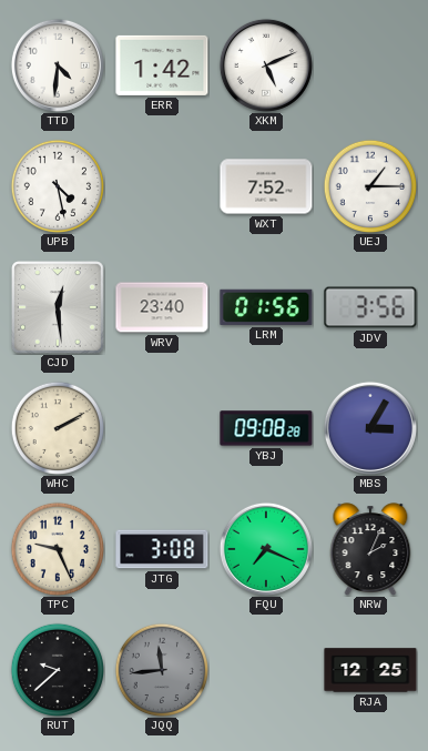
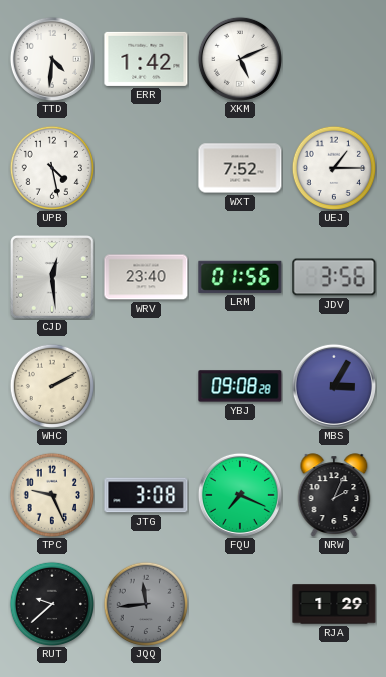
RJA: 12:25 -> 1:29
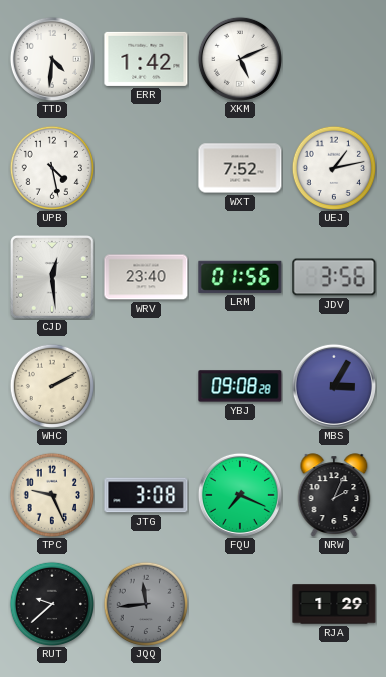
UEJ: 1:15 -> 1:13
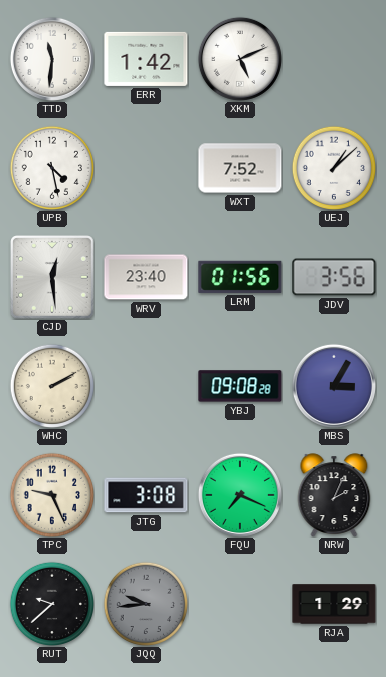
TTD: 4:31 -> 11:31
UEJ: 1:13 -> 1:08
JQQ: 11:44 -> 9:44
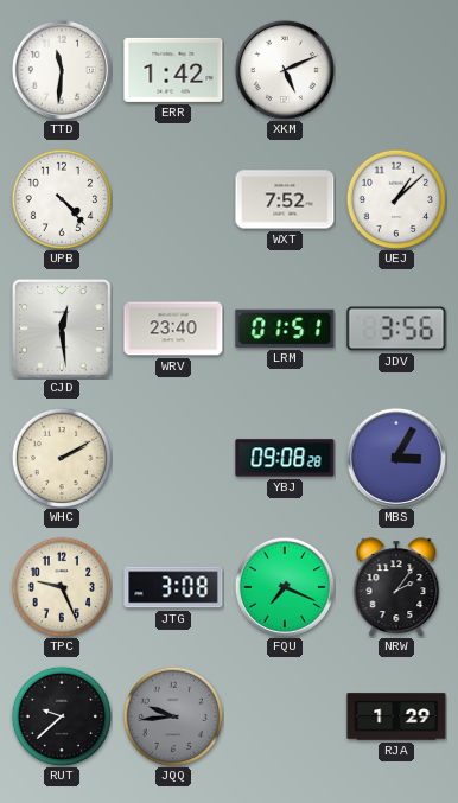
UPB: 4:28 -> 4:23
LRM: 01:56 -> 01:51
NRW: 2:04 -> 2:06
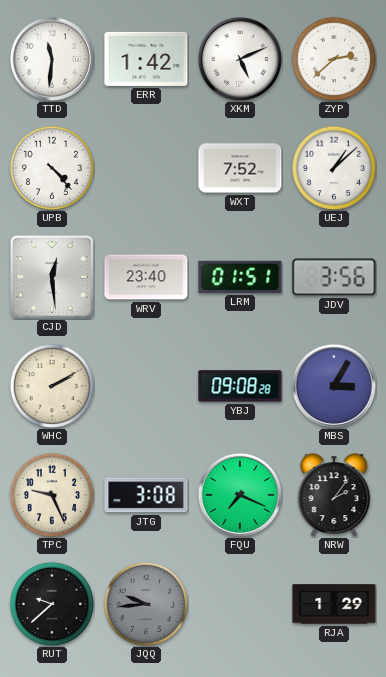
ZYP: none -> 2:38
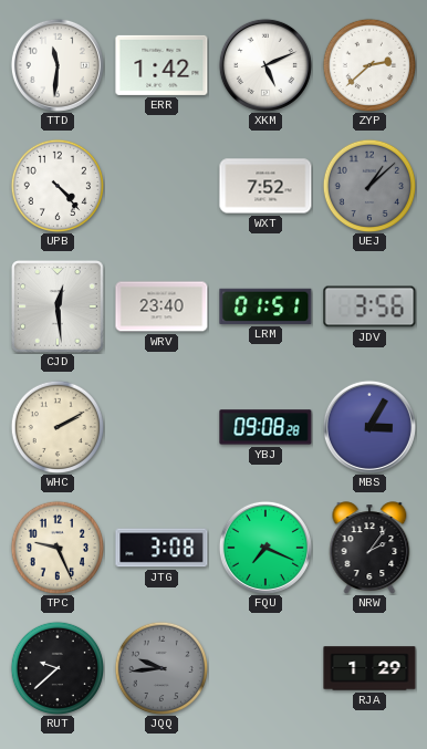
UEJ dial: white -> grey
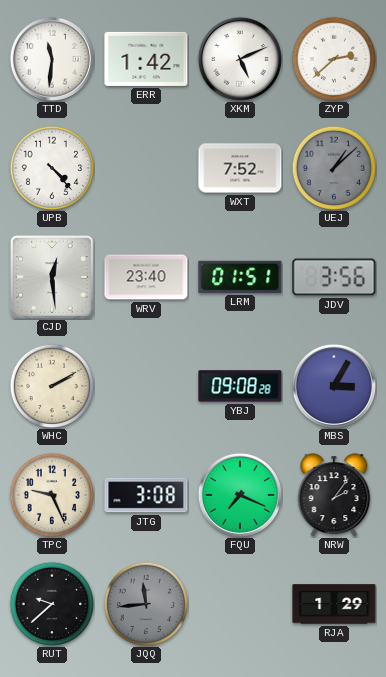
JQQ: 9:44 -> 11:44
